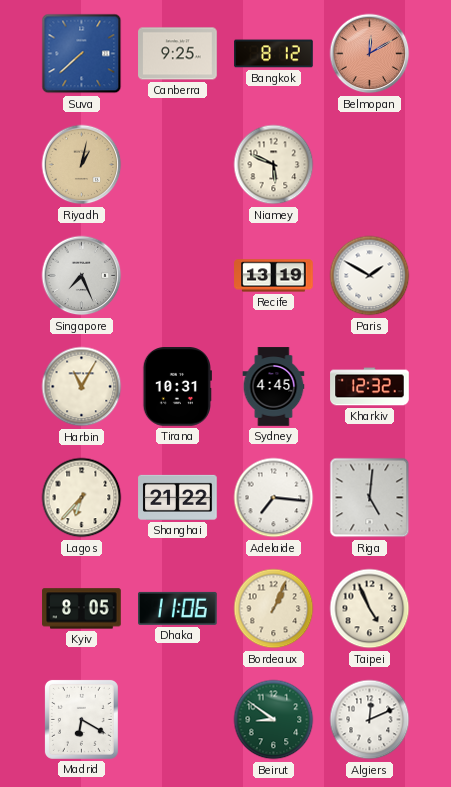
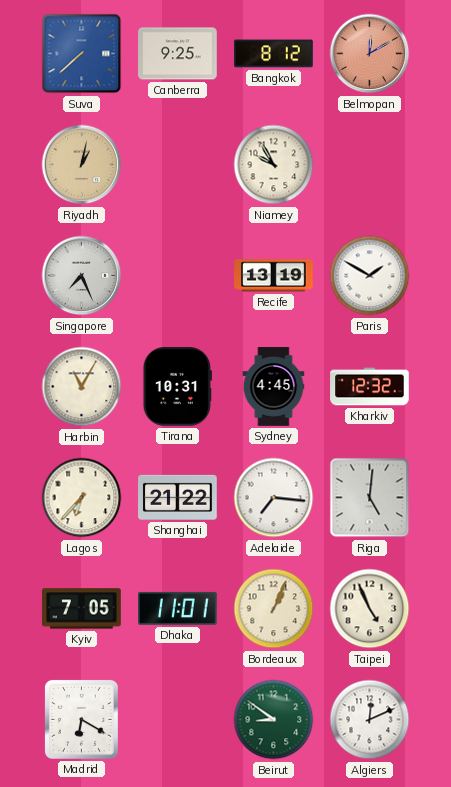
Niamey: 5:49 -> 9:55
Kyiv: 8:05 -> 7:05
Dhaka: 11:06 -> 11:01
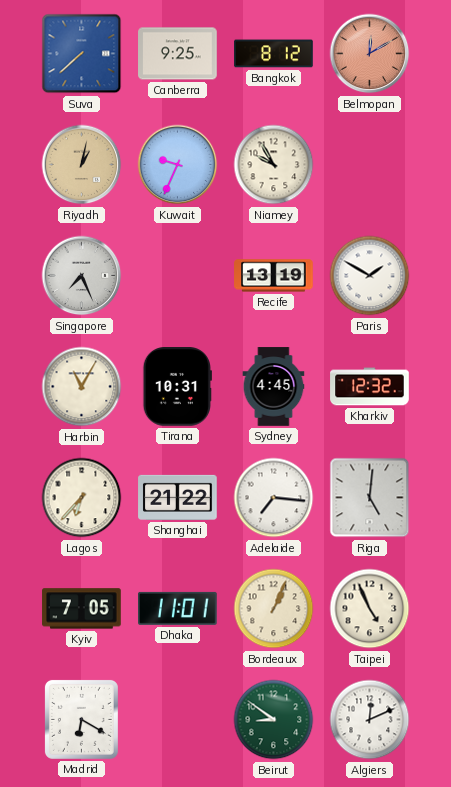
Kuwait: none -> 9:34
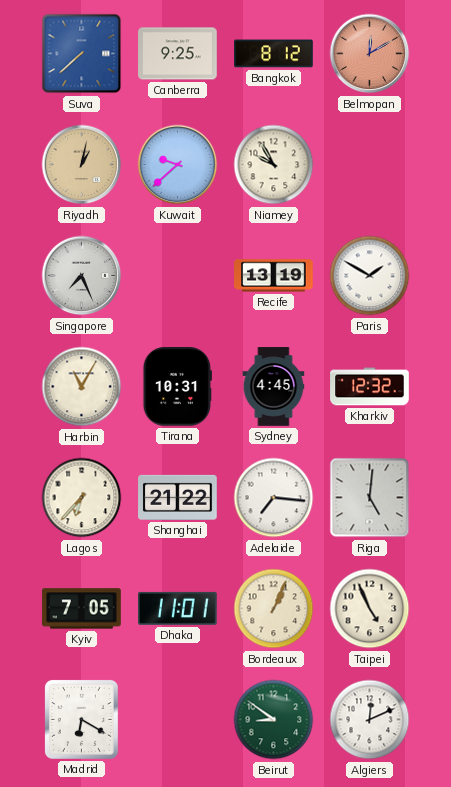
Kuwait: 9:34 -> 9:38
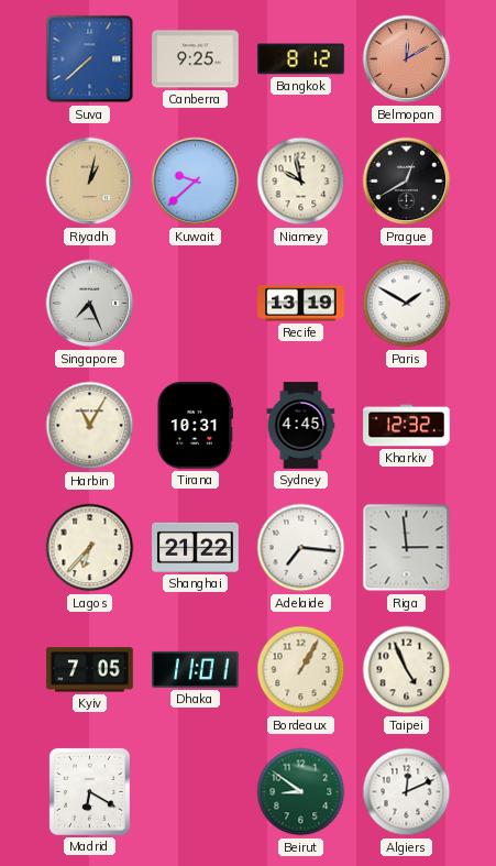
Niamey: 9:55 -> 9:58
Prague: none -> 12:40
Riga: 5:01 -> 2:59
Bordeaux: 1:04 -> 1:05
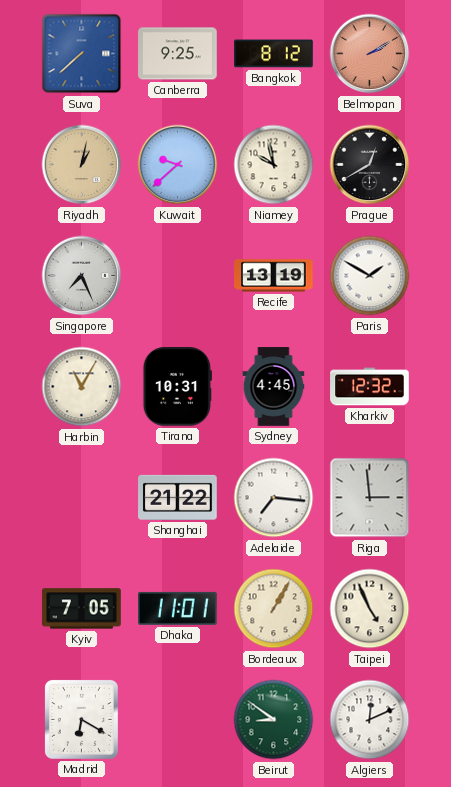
Belmopan: 12:10 -> 2:10
Lagos: 6:37 -> none
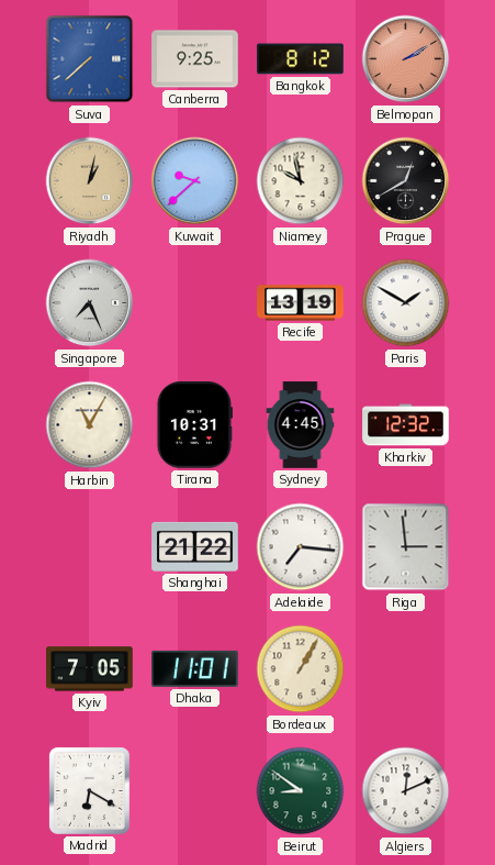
Taipei: 4:56 -> none
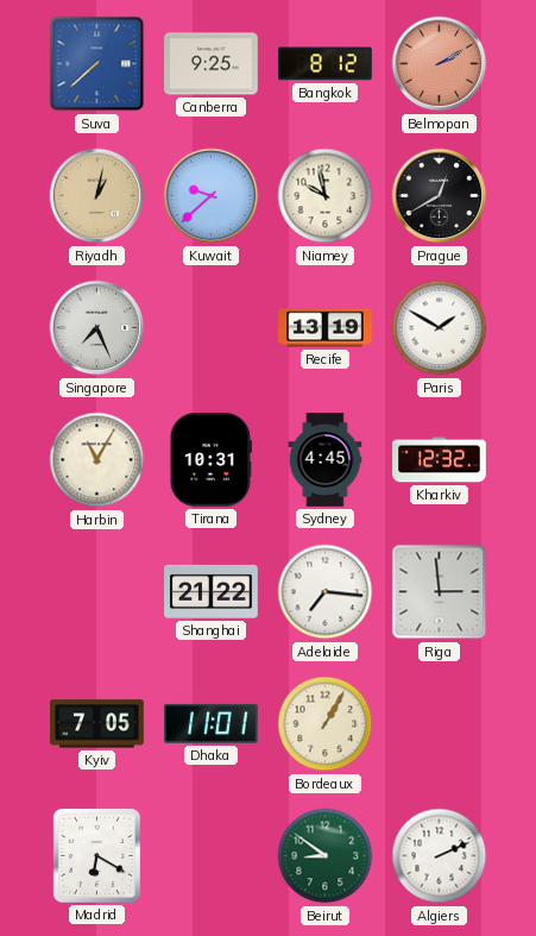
Algiers: 12:11 -> 2:11
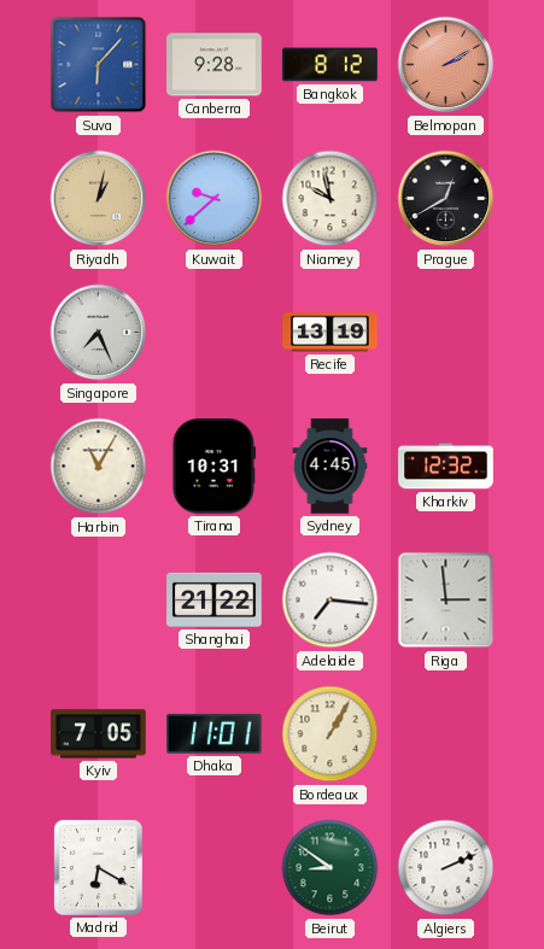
Suva: 7:38 -> 6:07
Canberra: 9:25 -> 9:28
Paris: 1:50 -> none
